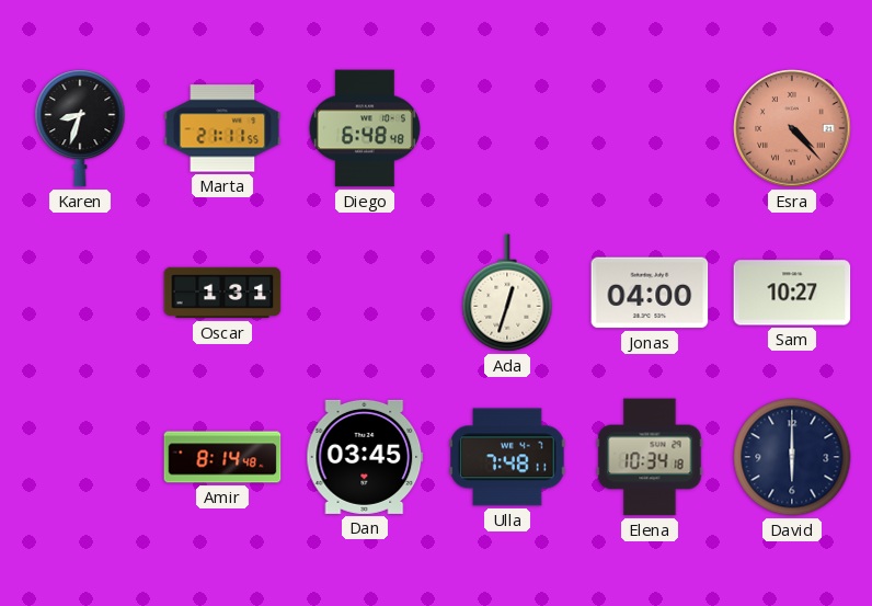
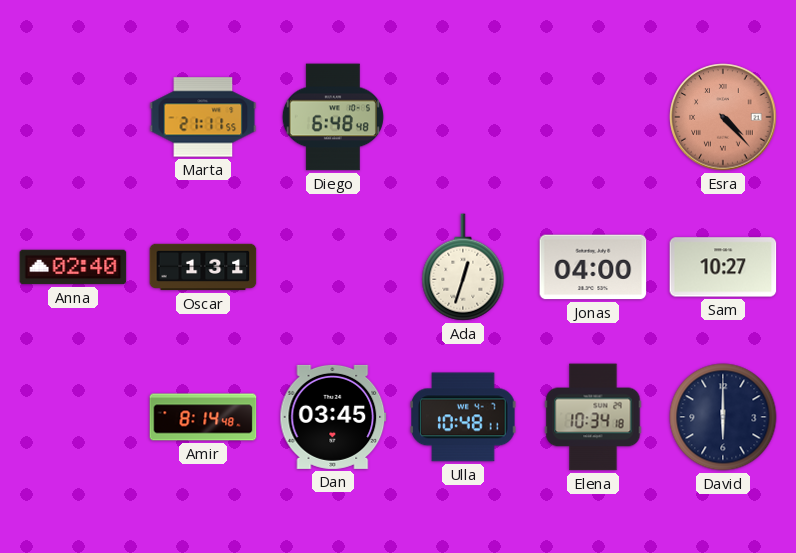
Karen: 8:33 -> none
Anna: none -> 02:40
Ulla: 7:48 -> 10:48
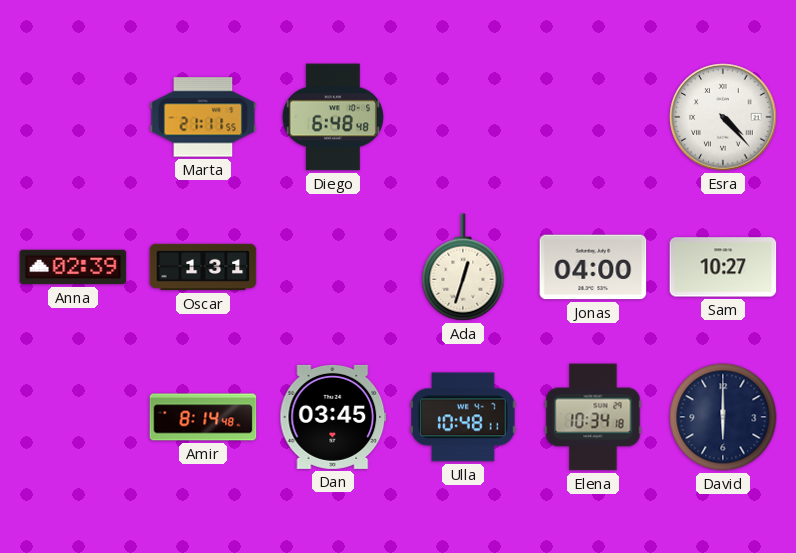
Esra dial: salmon -> white
Anna: 02:40 -> 02:39
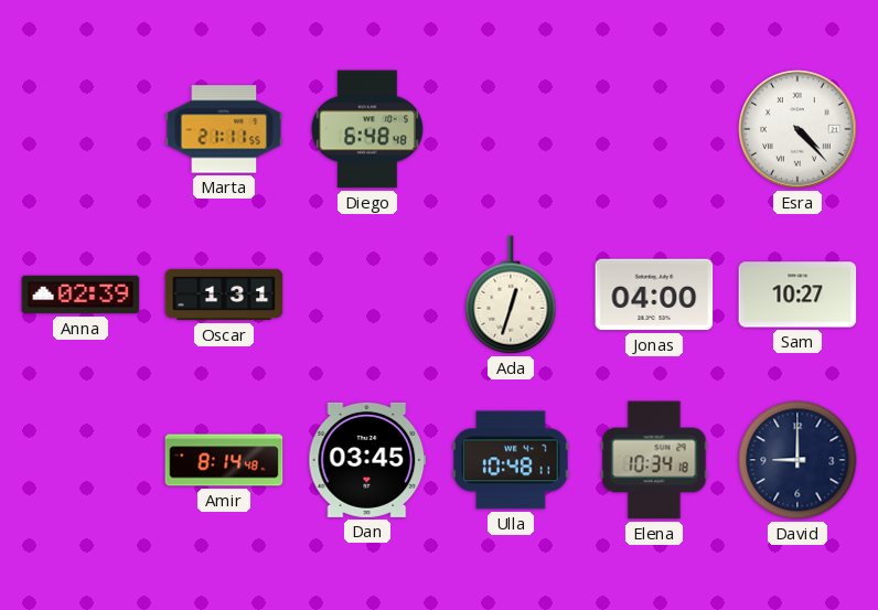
David: 6:00 -> 9:00
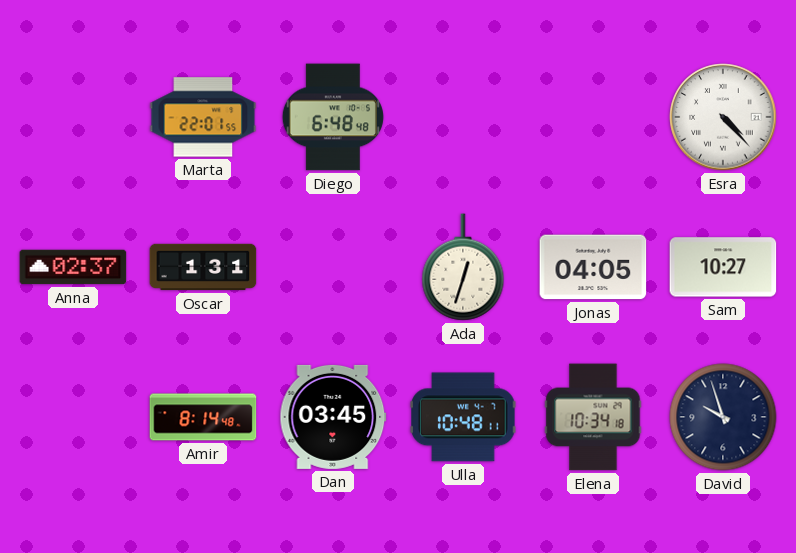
Marta: 21:11 -> 22:01
Anna: 02:39 -> 02:37
Jonas: 04:00 -> 04:05
David: 9:00 -> 9:57
